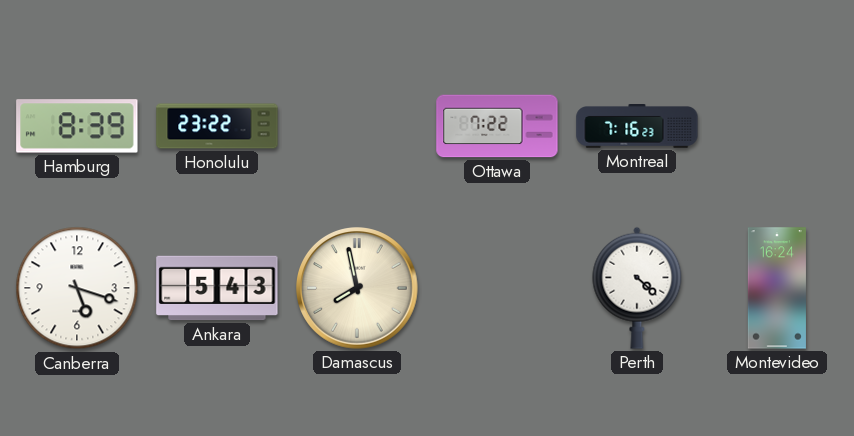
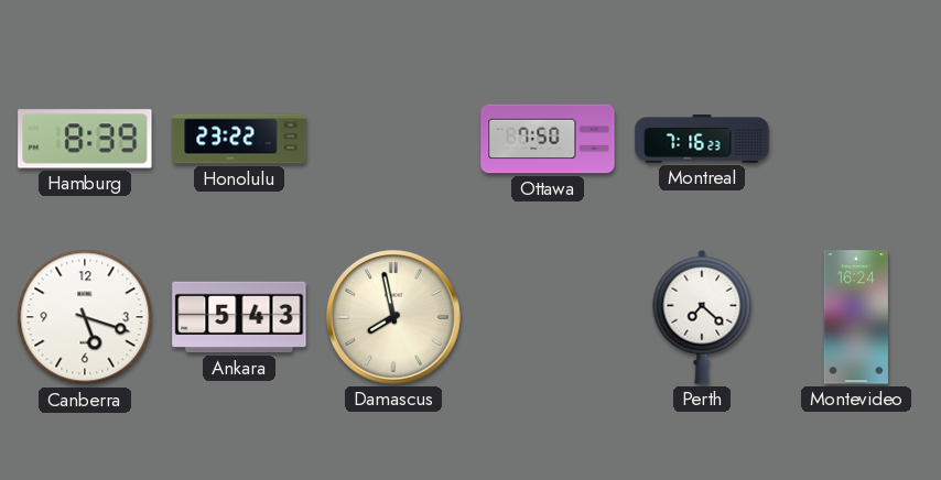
Ottawa: 7:22 -> 7:50
Perth: 4:22 -> 7:22
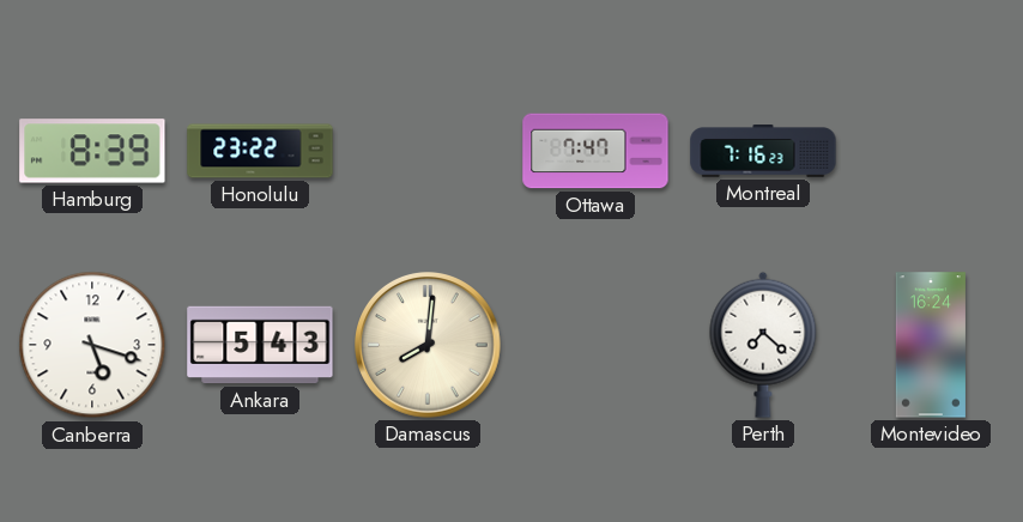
Ottawa: 7:50 -> 7:47
Damascus: 7:58 -> 8:01
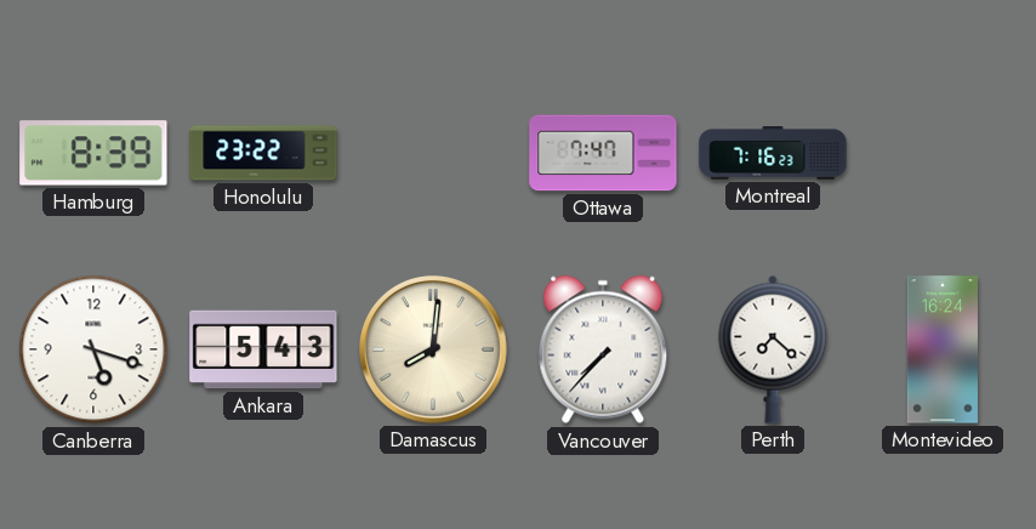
Vancouver: none -> 7:37
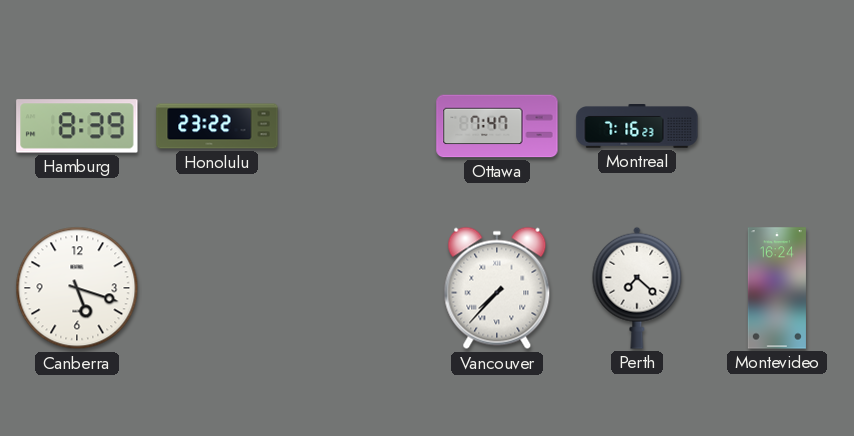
Ankara: 5:43 -> none
Damascus: 8:01 -> none
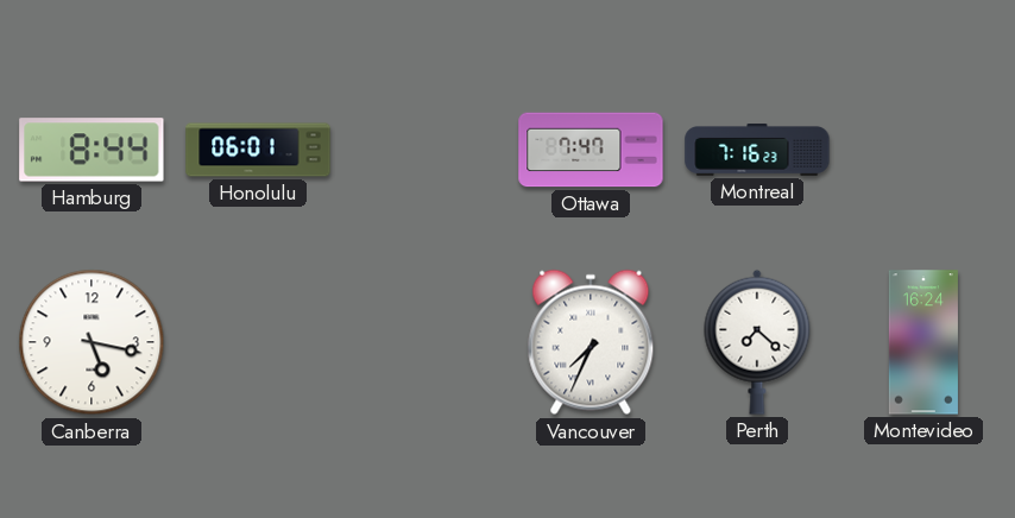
Hamburg: 8:39 -> 8:44
Honolulu: 23:22 -> 06:01
Canberra: 5:18 -> 5:17
Vancouver: 7:37 -> 7:34
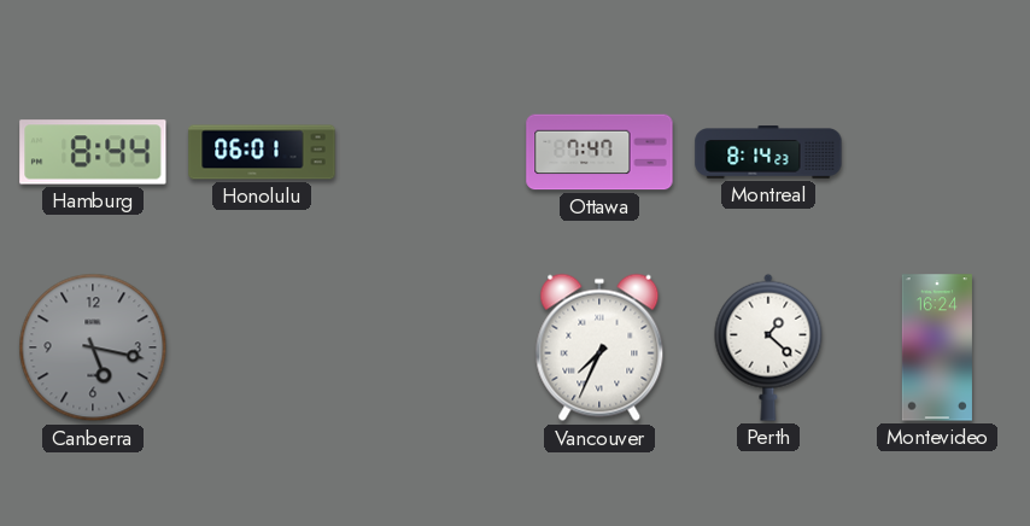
Montreal: 7:16 -> 8:14
Canberra dial: white -> grey
Perth: 7:22 -> 1:22
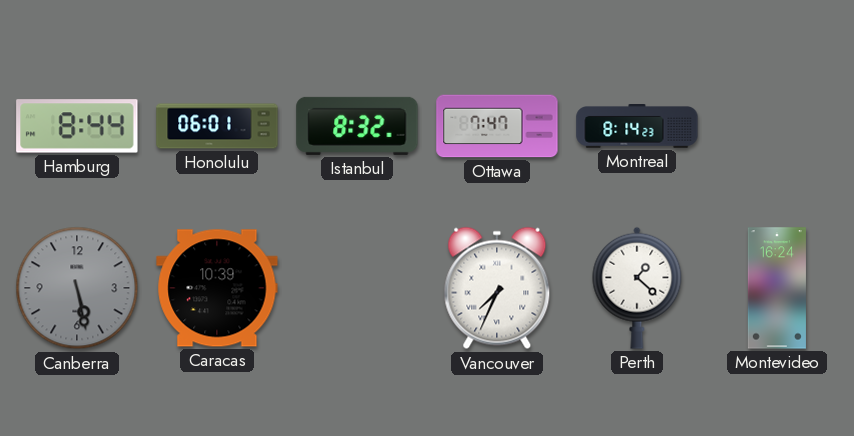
Istanbul: none -> 8:32
Canberra: 5:17 -> 5:28
Caracas: none -> 10:39
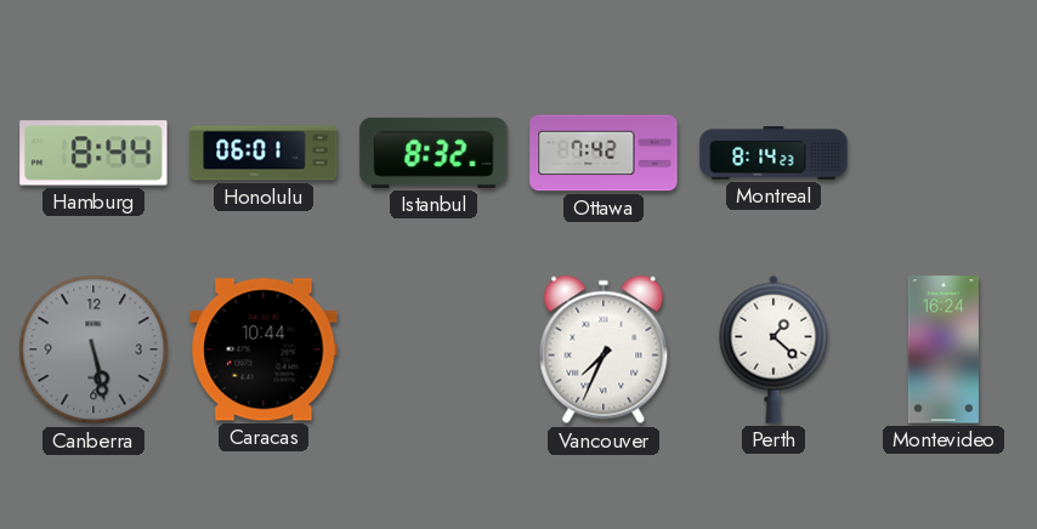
Ottawa: 7:47 -> 7:42
Caracas: 10:39 -> 10:44
